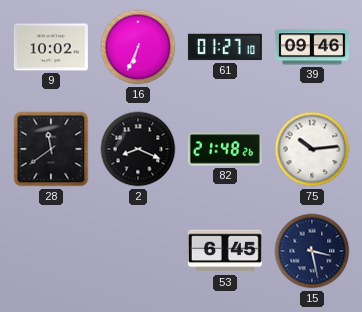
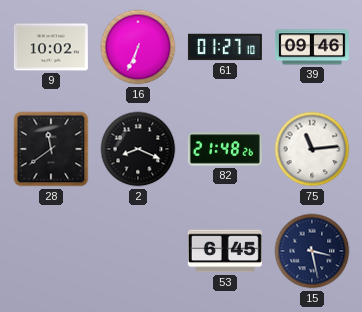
75: 10:14 -> 11:14
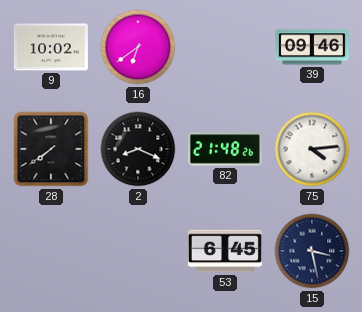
16: 6:34 -> 6:39
61: 01:27 -> none
28: 11:39 -> 7:39
75: 11:14 -> 4:14
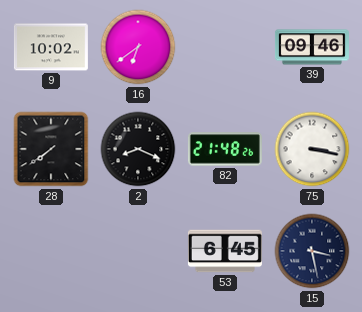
75: 4:14 -> 3:17
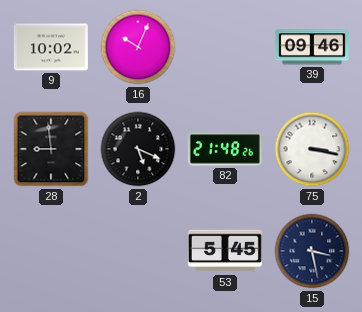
16: 6:39 -> 10:04
28: 7:39 -> 8:59
2: 8:19 -> 5:19
53: 6:45 -> 5:45
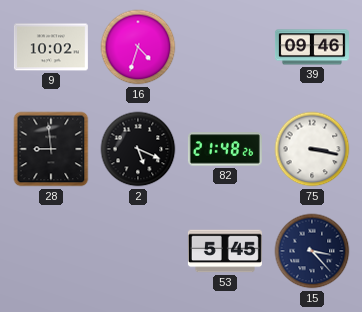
16: 10:04 -> 4:33
15: 3:28 -> 3:23
